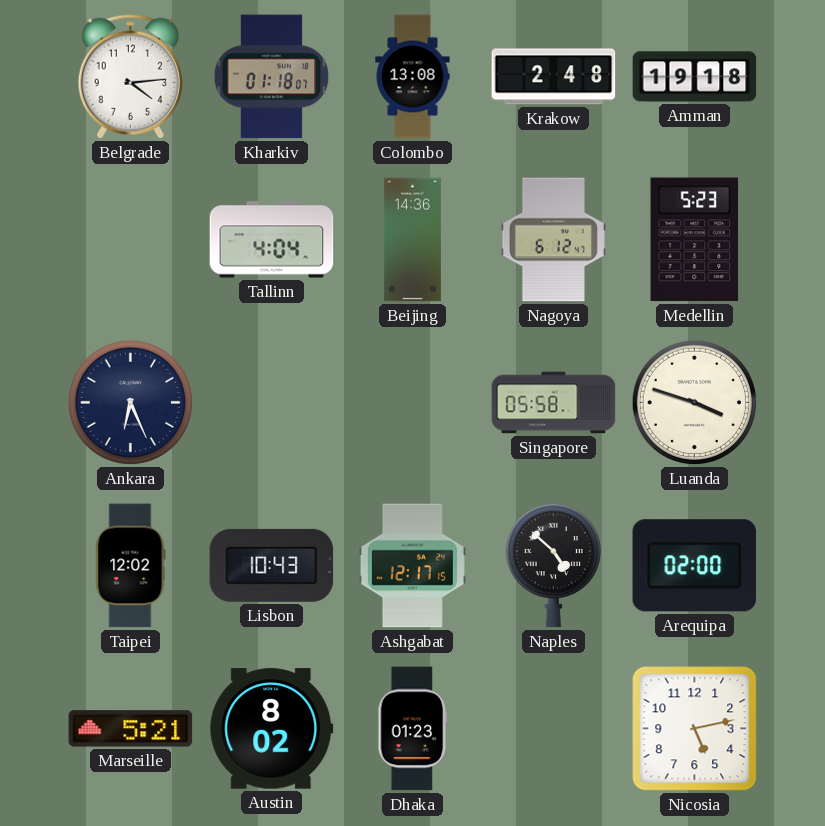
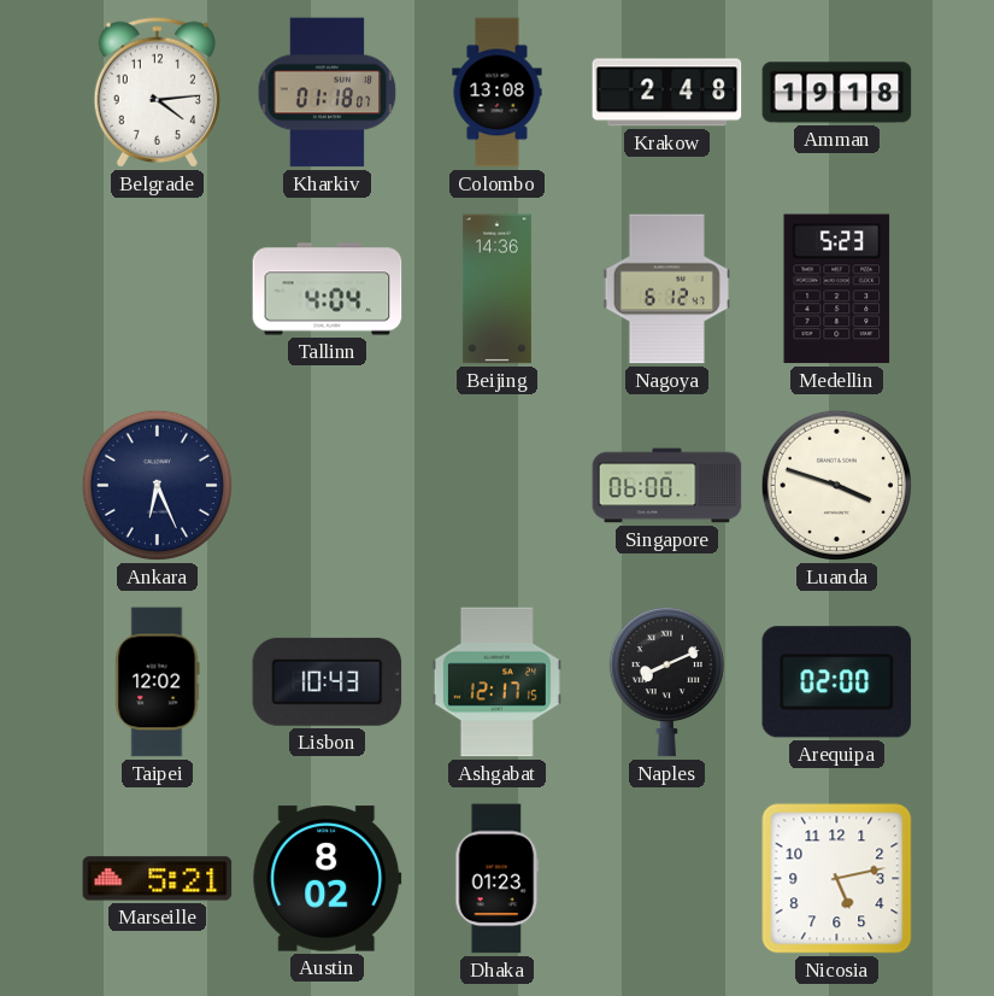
Singapore: 05:58 -> 06:00
Naples: 4:52 -> 8:11
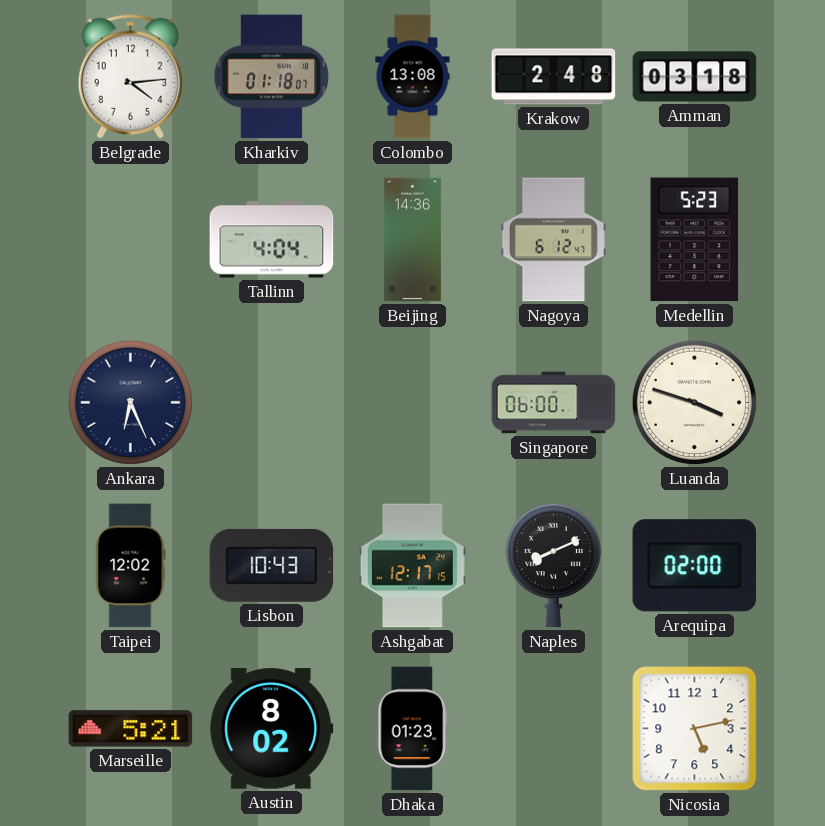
Amman: 19:18 -> 03:18
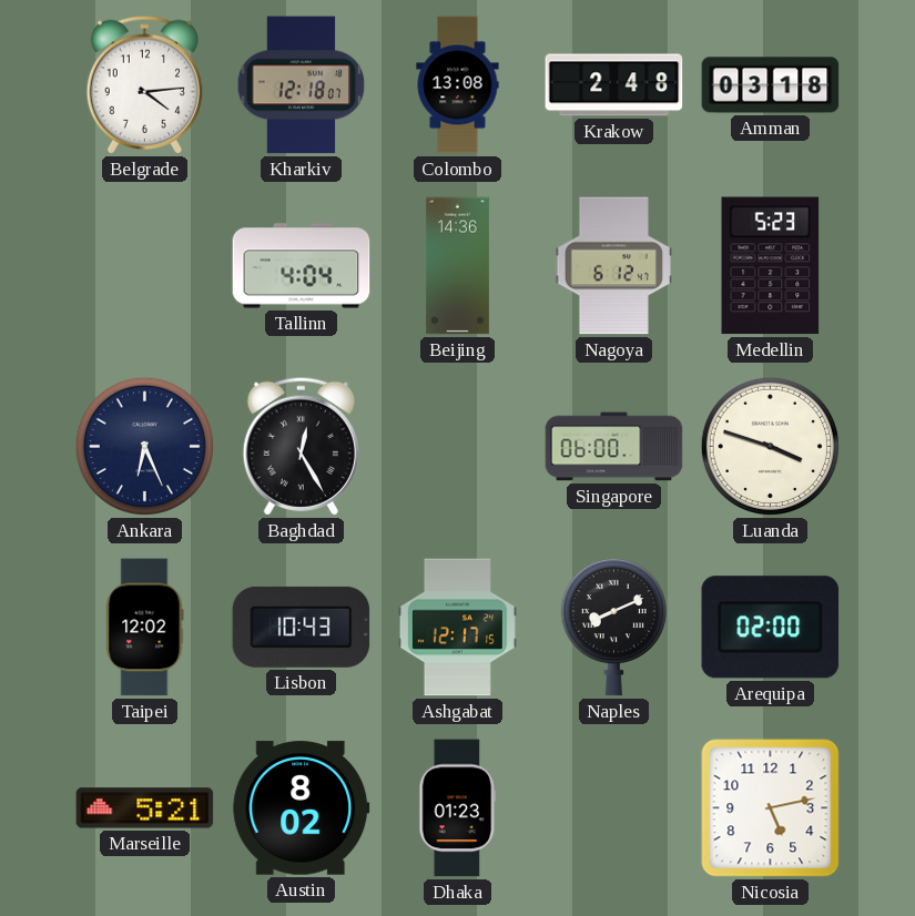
Kharkiv: 01:18 -> 12:18
Baghdad: none -> 12:25
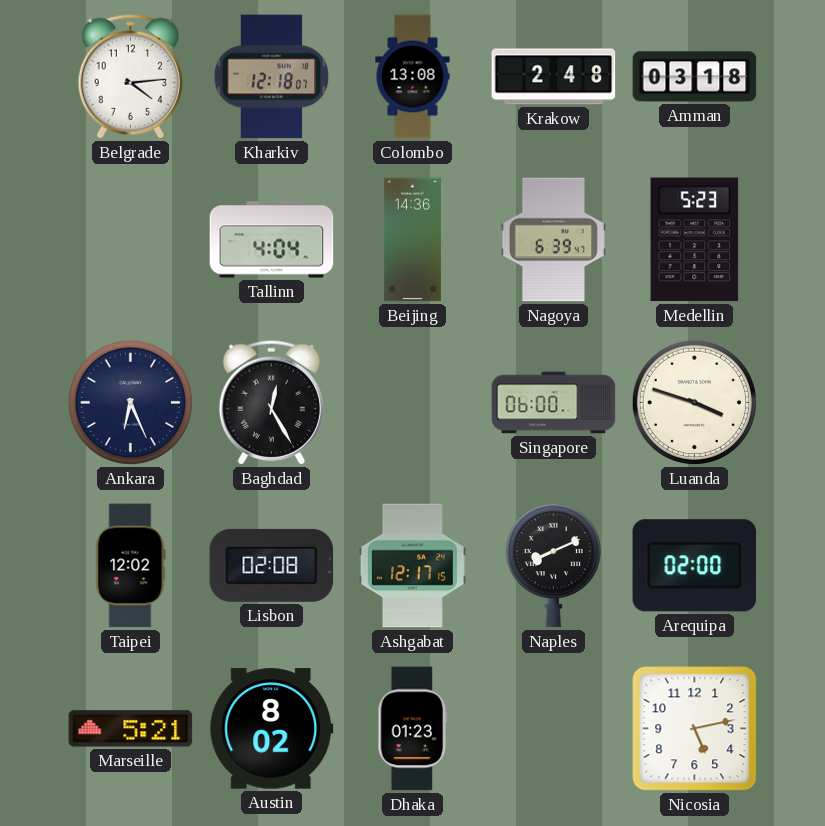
Nagoya: 6:12 -> 6:39
Lisbon: 10:43 -> 02:08
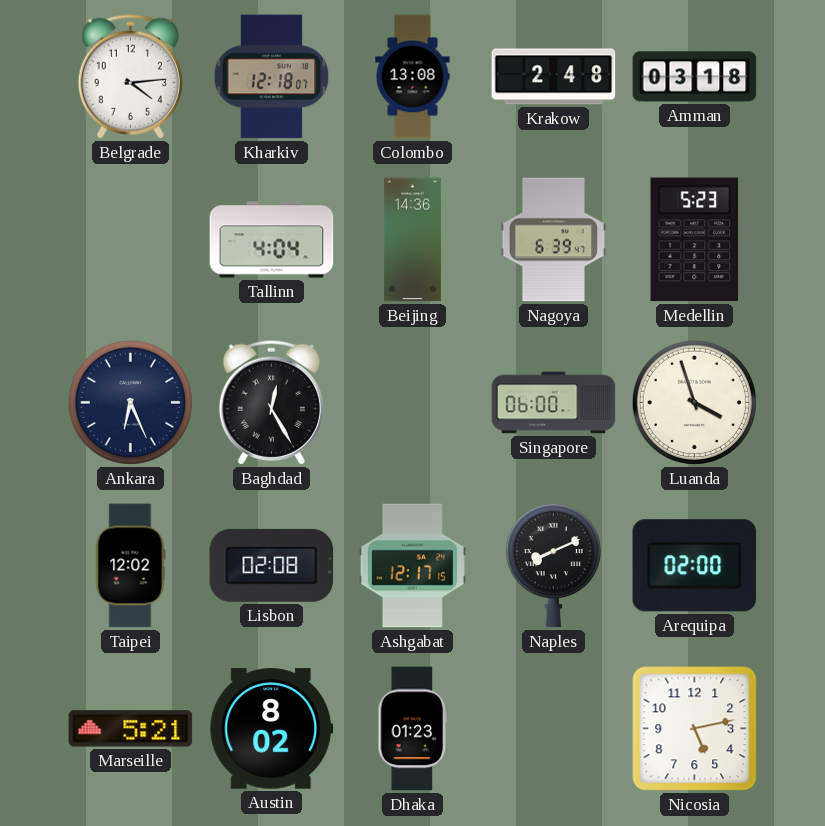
Luanda: 3:48 -> 3:57
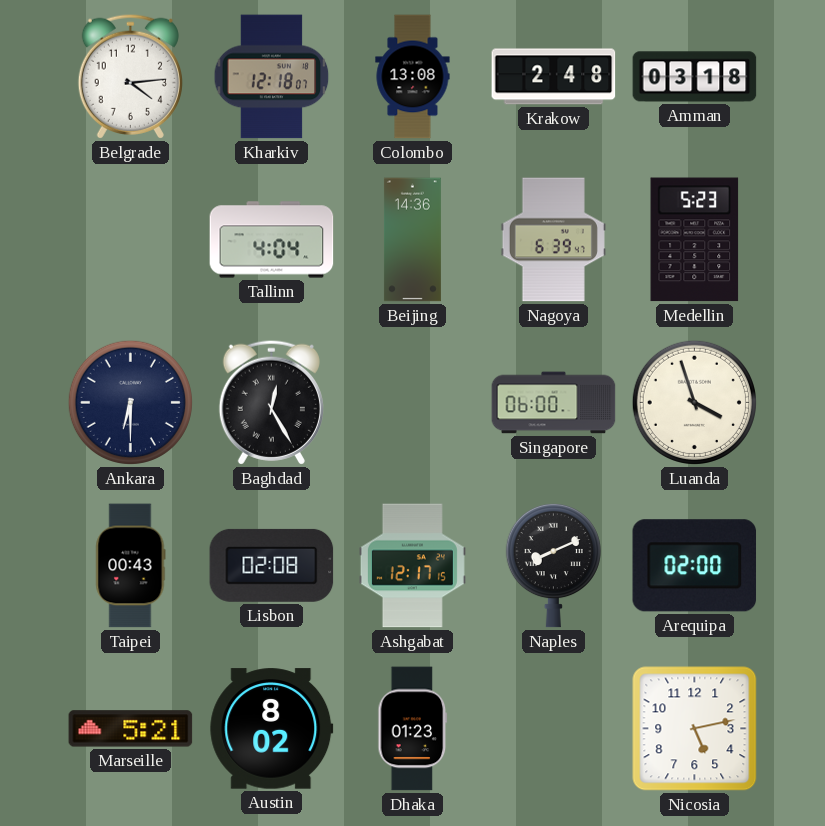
Ankara: 6:26 -> 6:30
Taipei: 12:02 -> 00:43
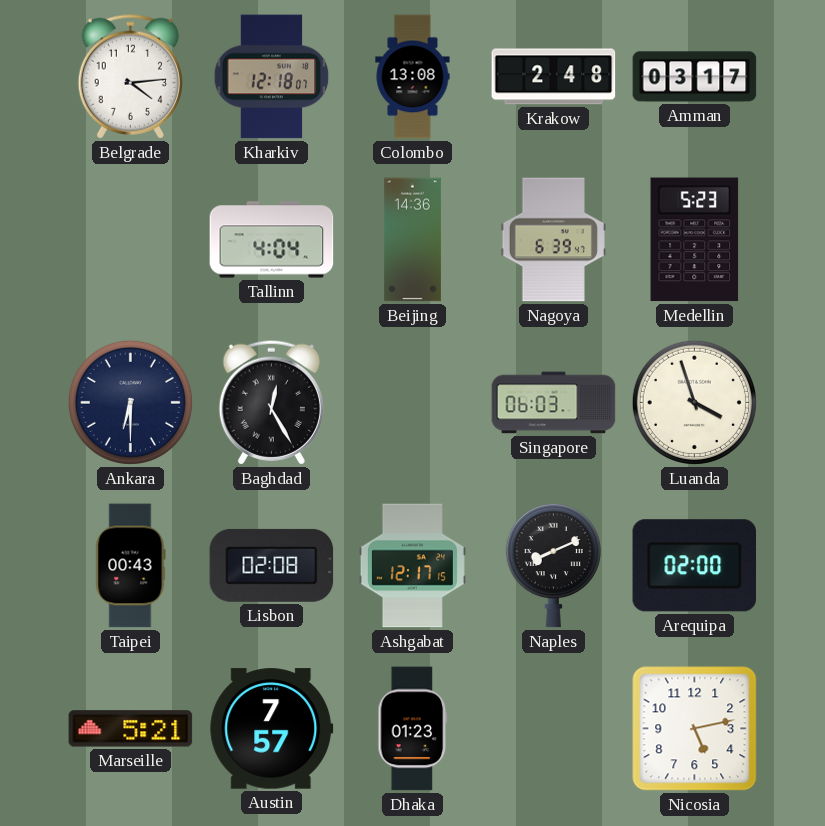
Amman: 03:18 -> 03:17
Singapore: 06:00 -> 06:03
Austin: 8:02 -> 7:57
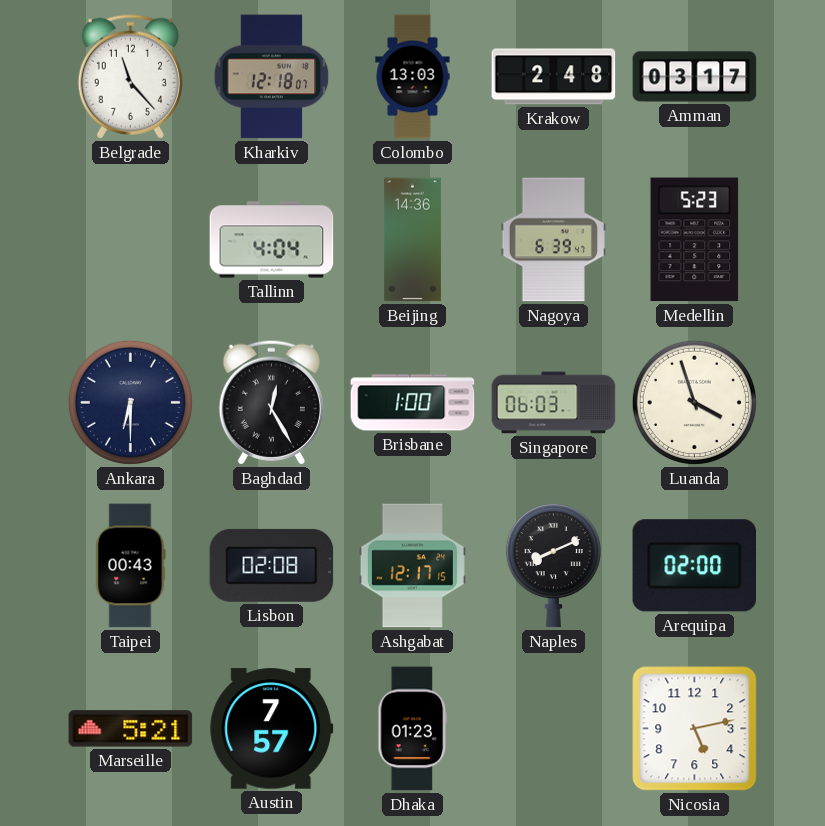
Belgrade: 4:14 -> 11:23
Colombo: 13:08 -> 13:03
Brisbane: none -> 1:00
